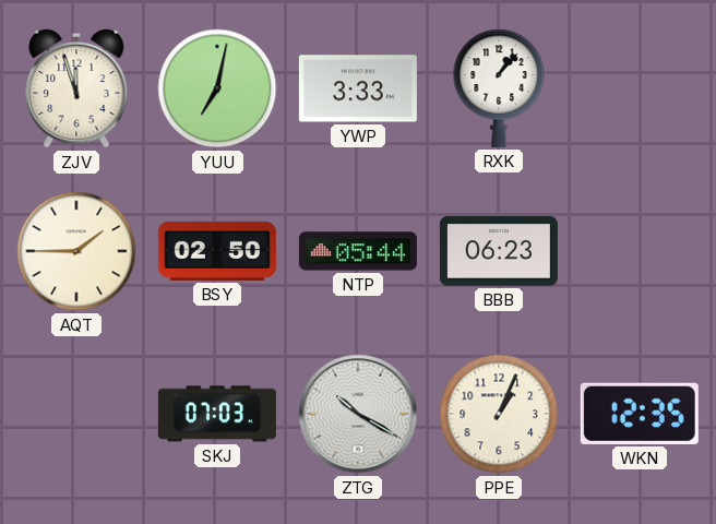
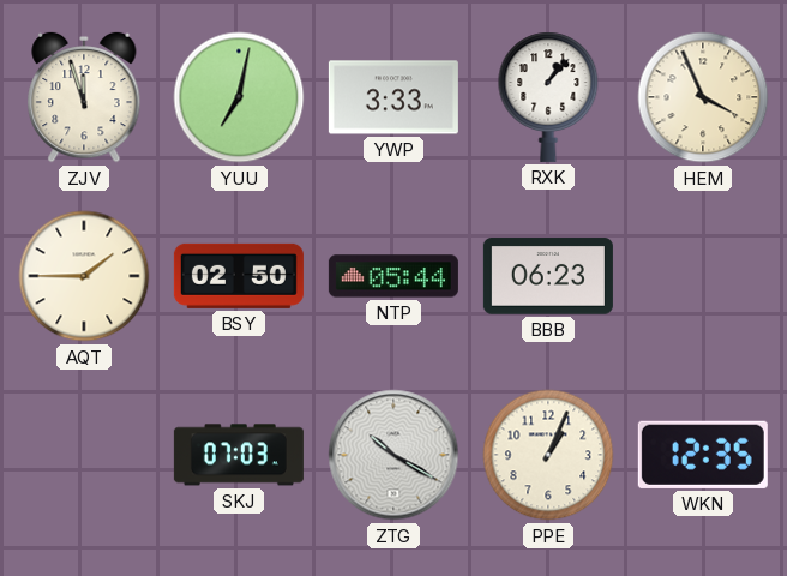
HEM: none -> 3:56
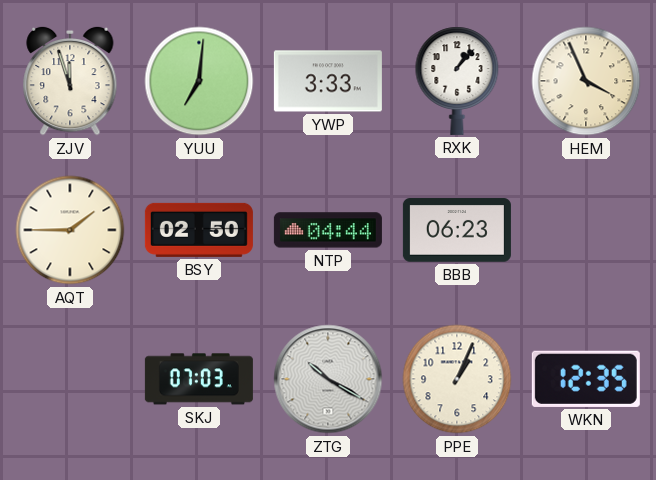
YUU: 7:02 -> 7:01
NTP: 05:44 -> 04:44
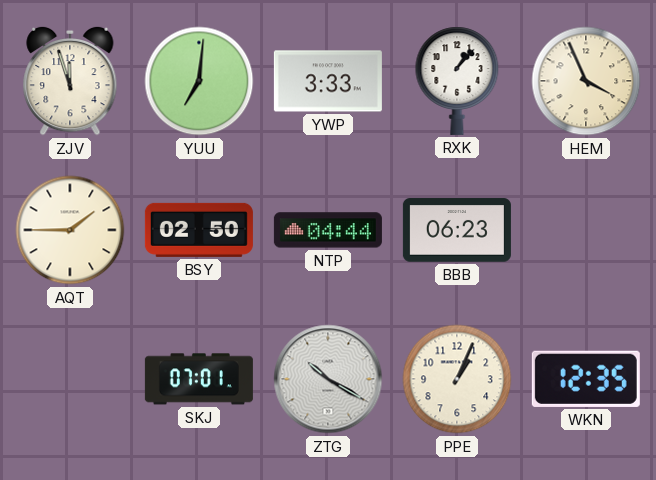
SKJ: 07:03 -> 07:01
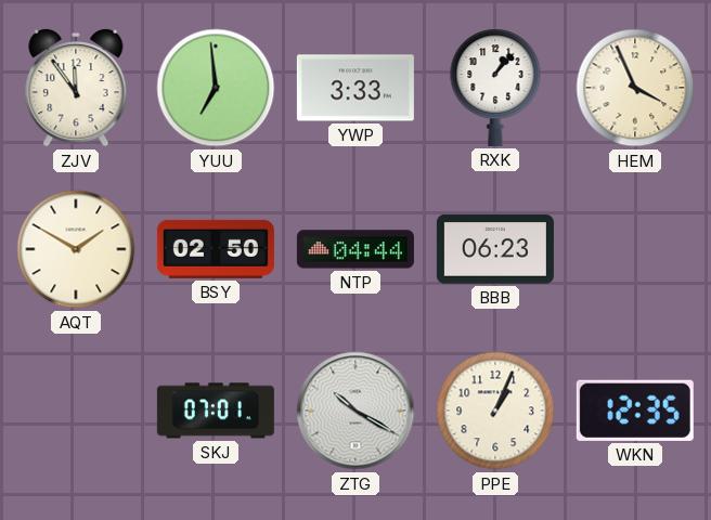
ZJV: 11:57 -> 11:54
YUU: 7:01 -> 6:59
AQT: 1:45 -> 1:50
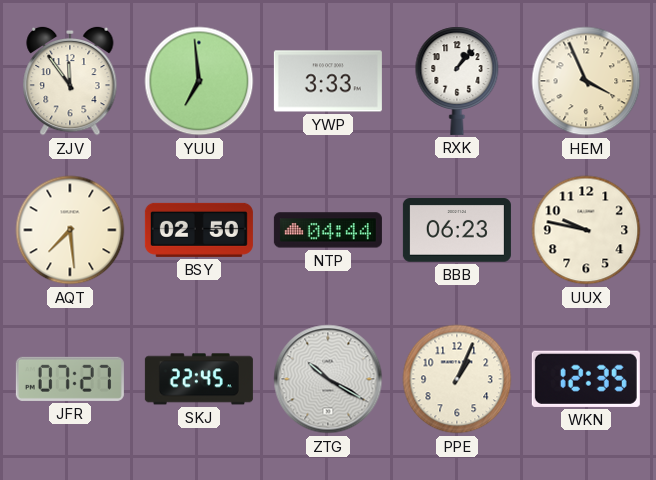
AQT: 1:50 -> 7:29
UUX: none -> 9:47
JFR: none -> 07:27
SKJ: 07:01 -> 22:45
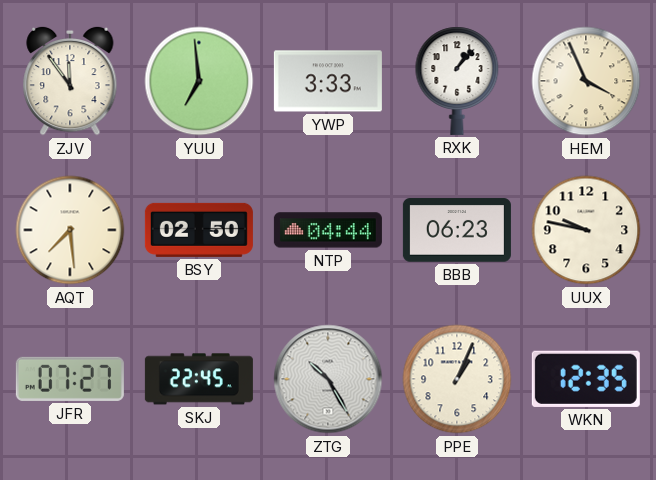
ZTG: 10:20 -> 10:25
